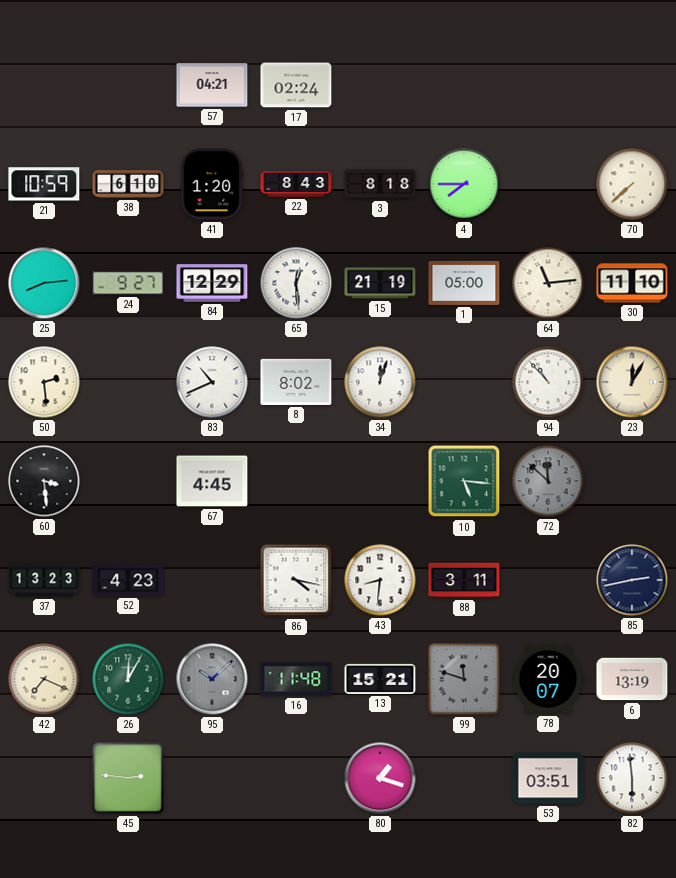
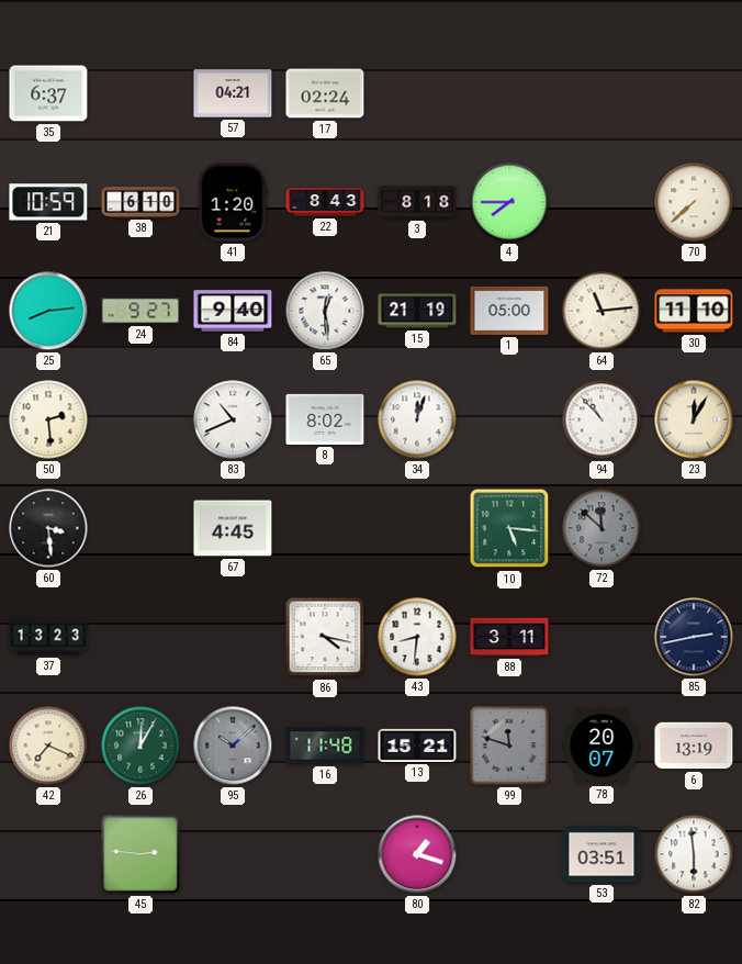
35: none -> 6:37
84: 12:29 -> 9:40
52: 4:23 -> none
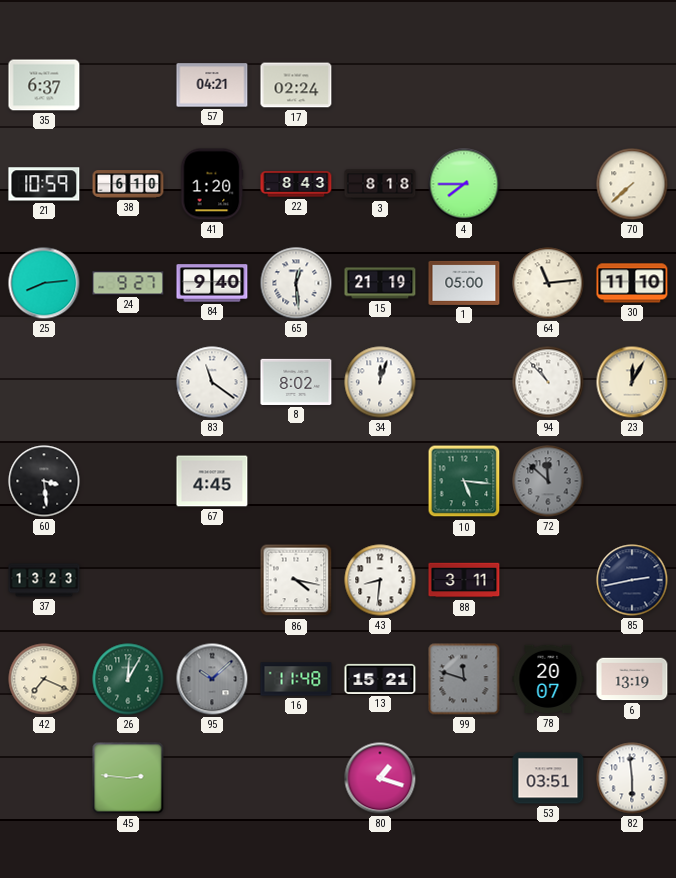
50: 2:29 -> none
83: 10:41 -> 11:21
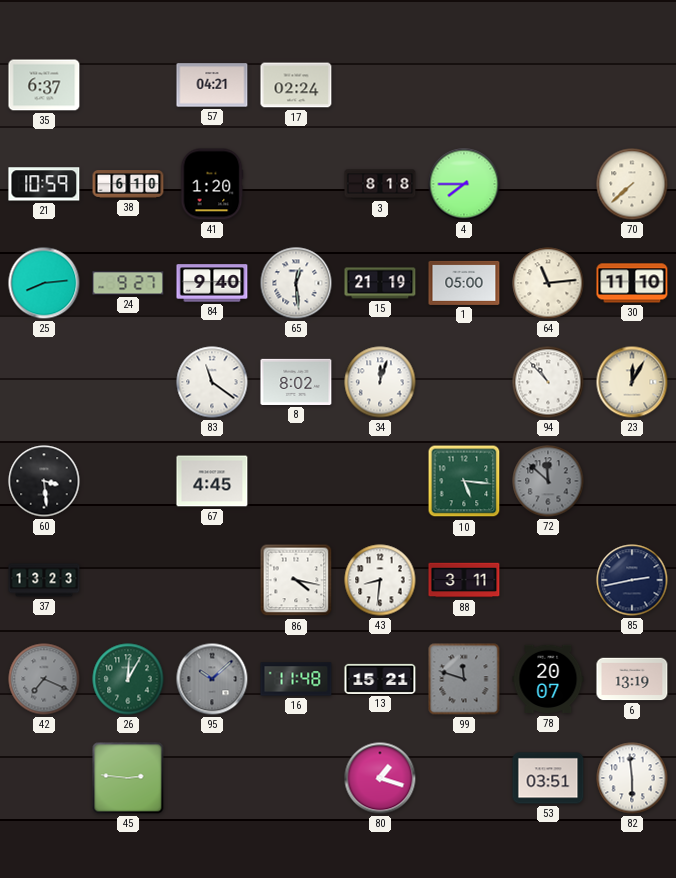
22: 8:43 -> none
42 dial: cream -> grey
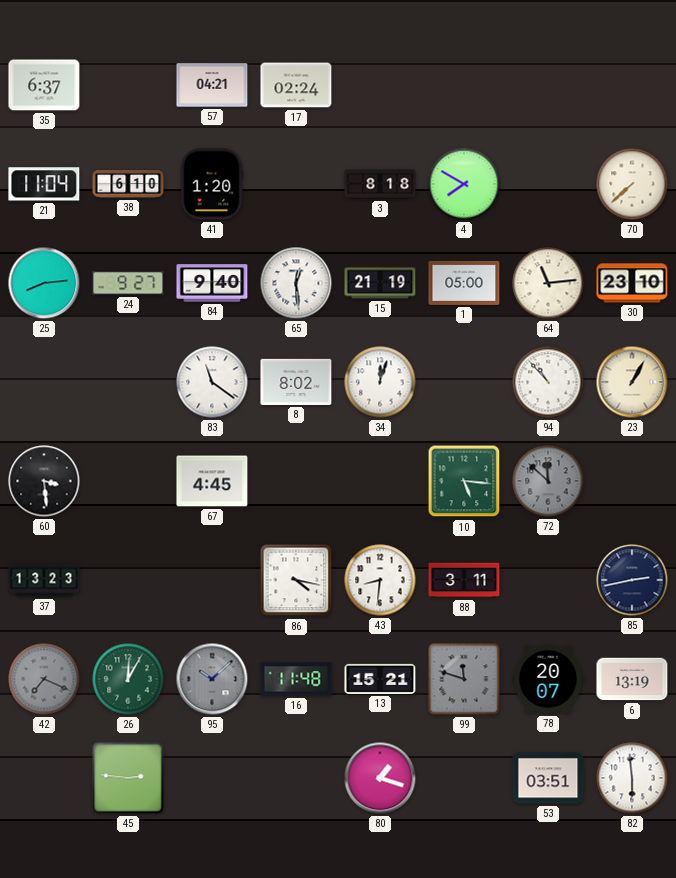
21: 10:59 -> 11:04
4: 7:45 -> 7:50
30: 11:10 -> 23:10
23: 12:05 -> 1:05
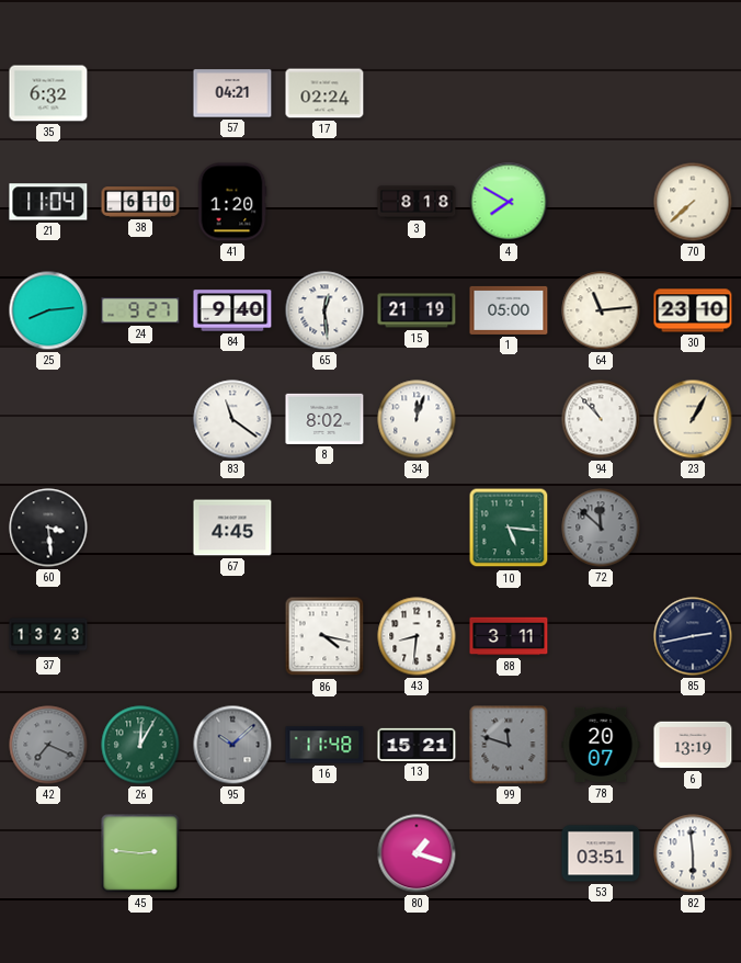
35: 6:37 -> 6:32
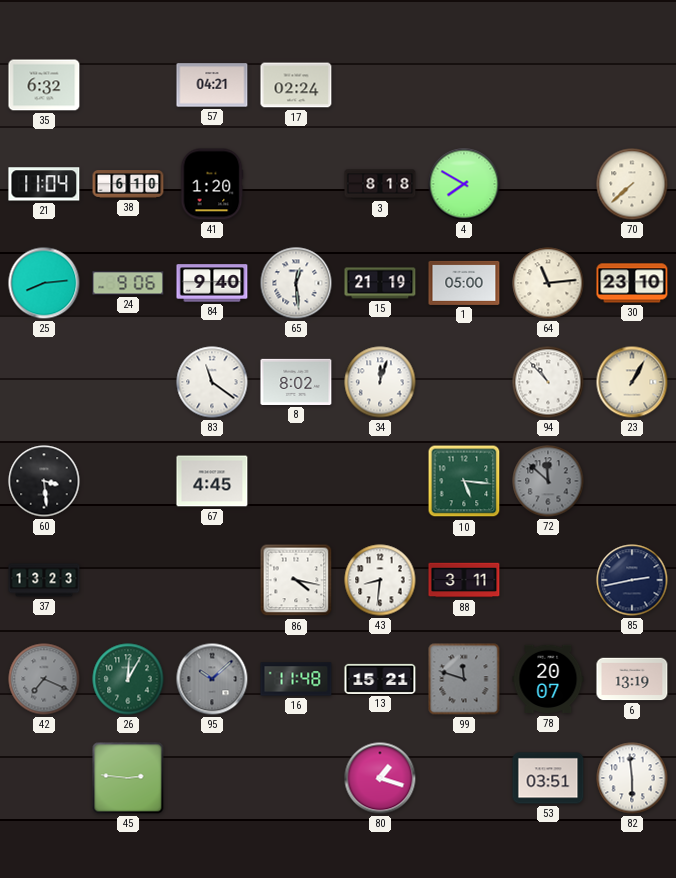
24: 9:27 -> 9:06
